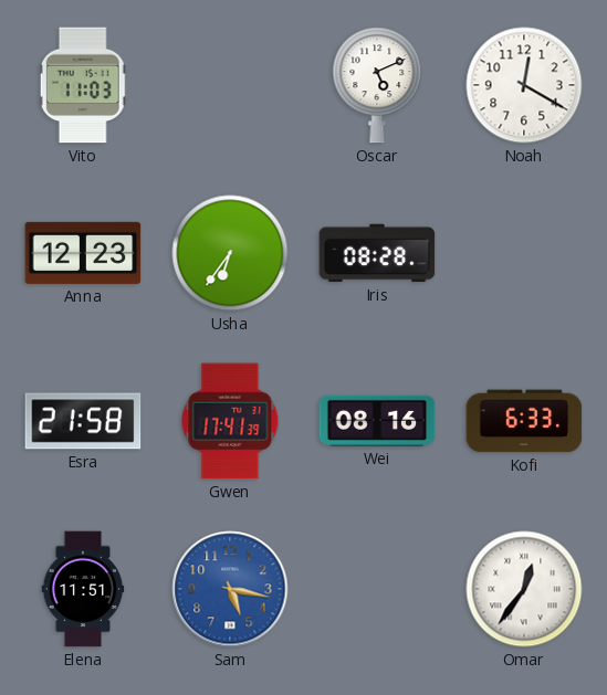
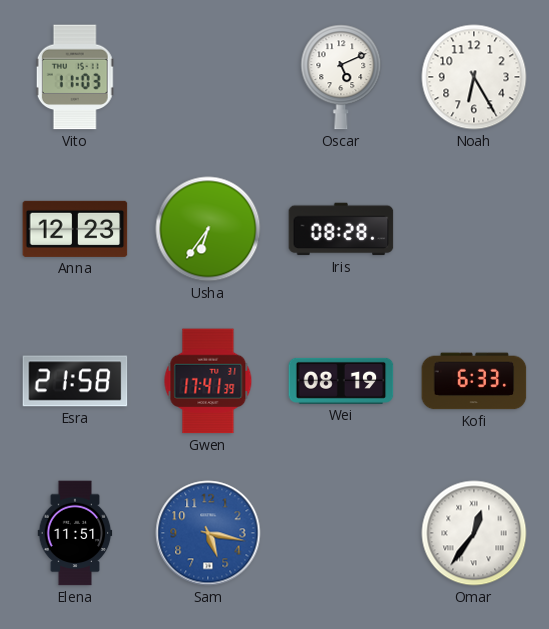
Noah: 12:20 -> 6:25
Wei: 08:16 -> 08:19
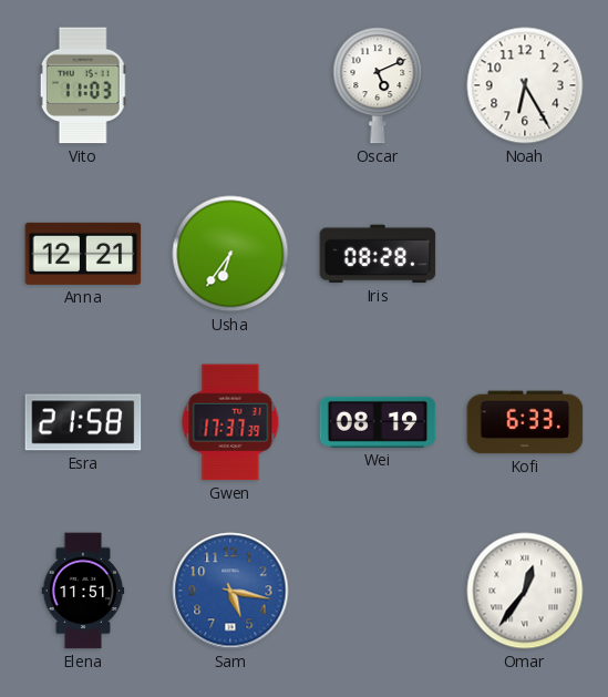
Anna: 12:23 -> 12:21
Gwen: 17:41 -> 17:37
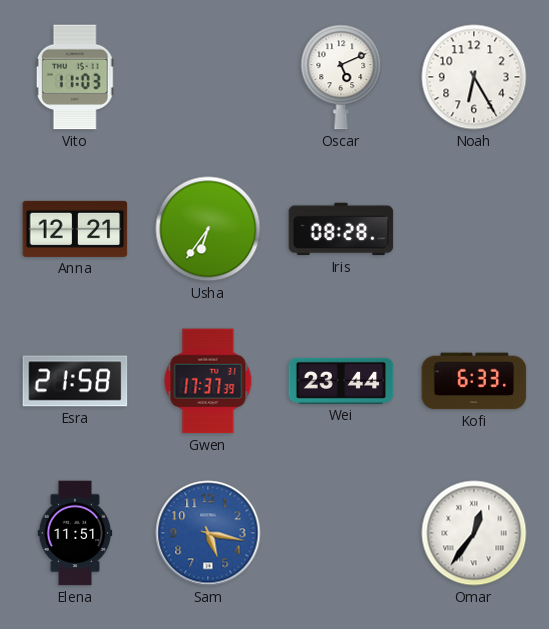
Wei: 08:19 -> 23:44
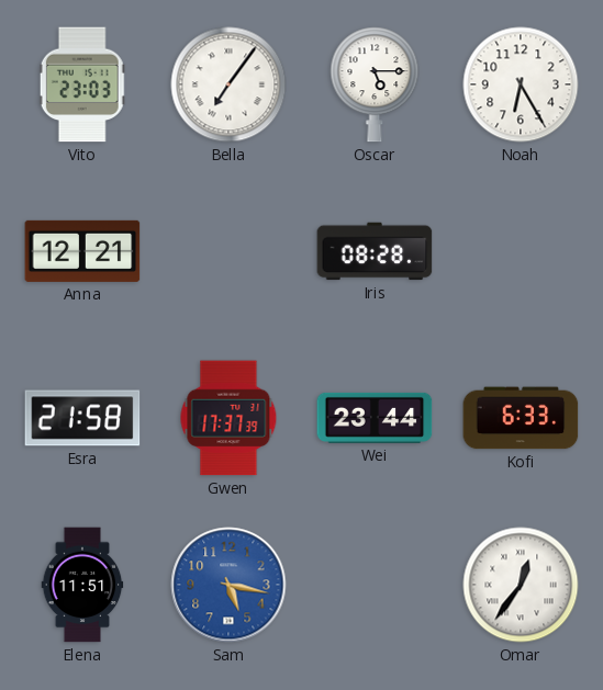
Vito: 11:03 -> 23:03
Bella: none -> 7:06
Oscar: 5:11 -> 5:15
Usha: 6:36 -> none
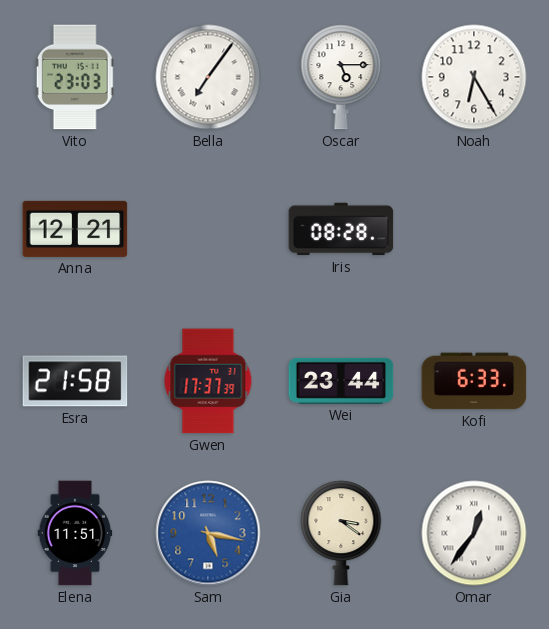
Gia: none -> 3:21
